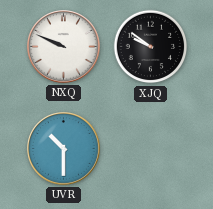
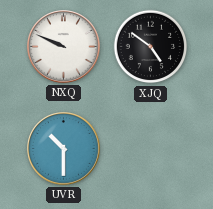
XJQ: 9:51 -> 4:51
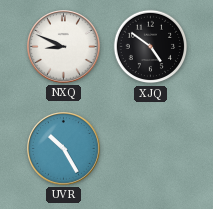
NXQ: 9:49 -> 8:49
UVR: 10:30 -> 10:25
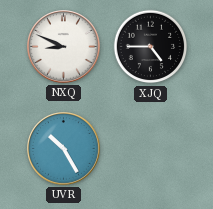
XJQ: 4:51 -> 4:45
